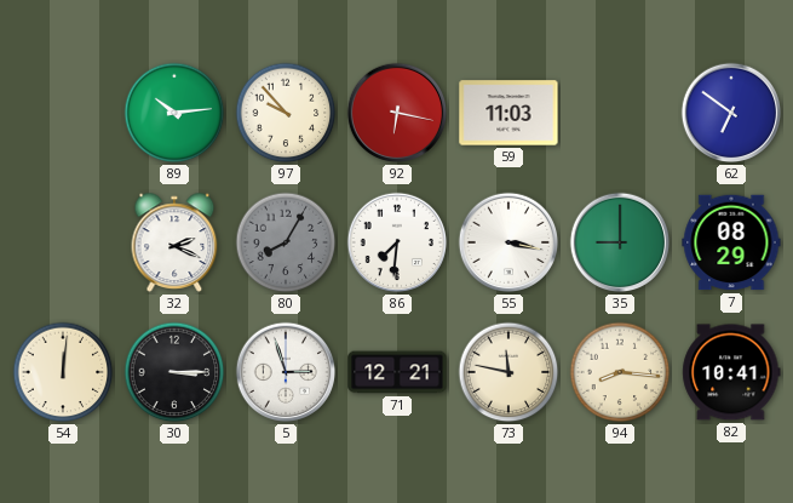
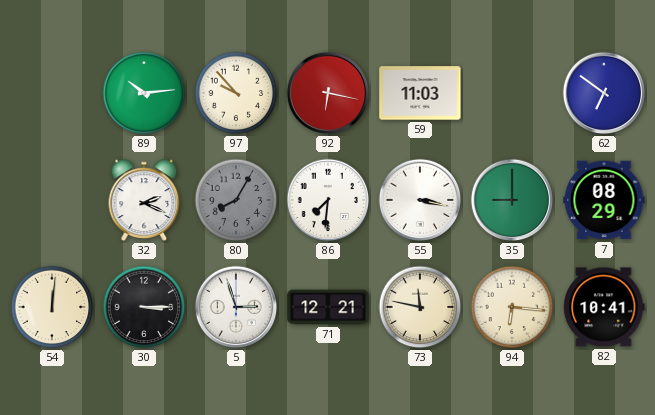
94: 8:16 -> 6:16
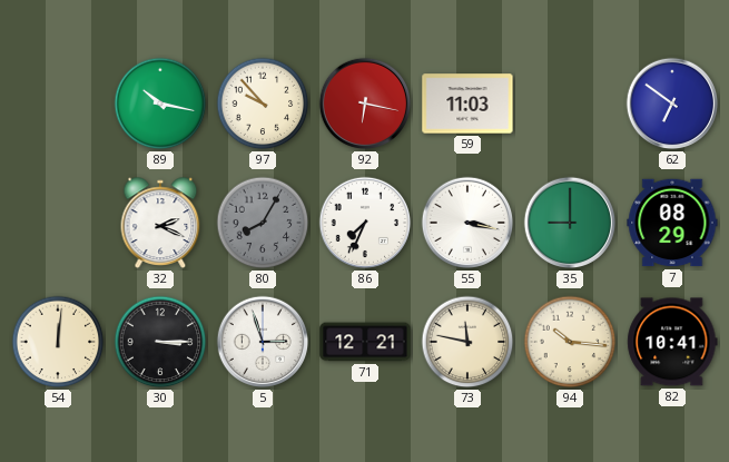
89: 10:14 -> 10:17
86: 7:31 -> 7:34
94: 6:16 -> 10:16
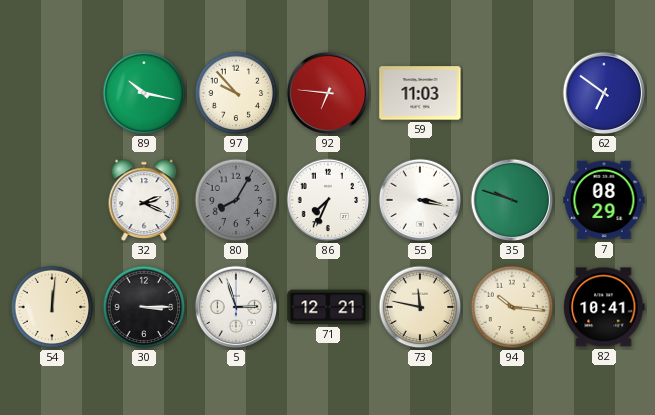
92: 6:17 -> 6:46
35: 9:00 -> 9:48
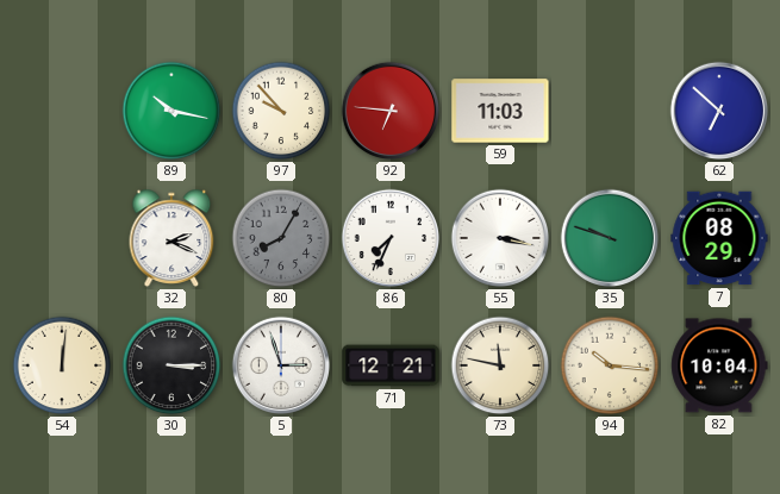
62: 6:51 -> 6:52
82: 10:41 -> 10:04
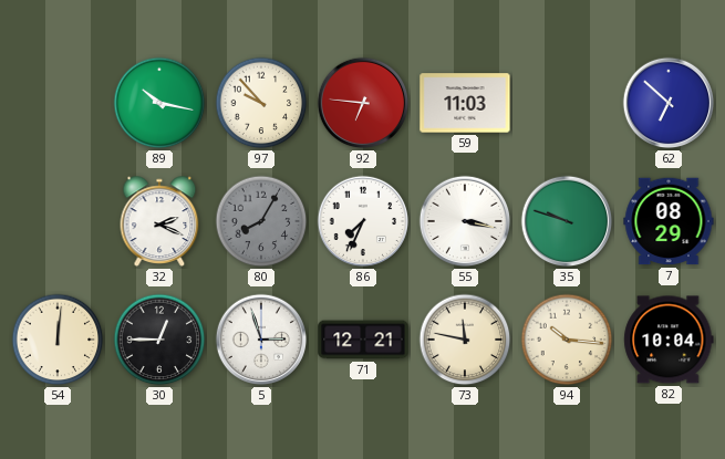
30: 3:15 -> 12:45
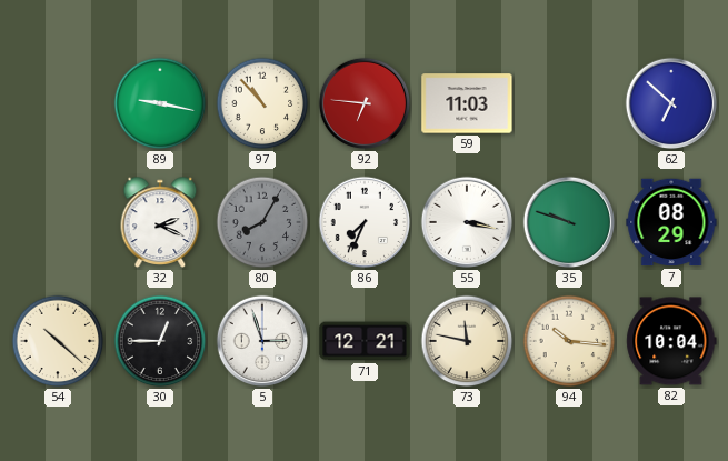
89: 10:17 -> 9:17
97: 9:53 -> 10:53
54: 12:01 -> 10:22
